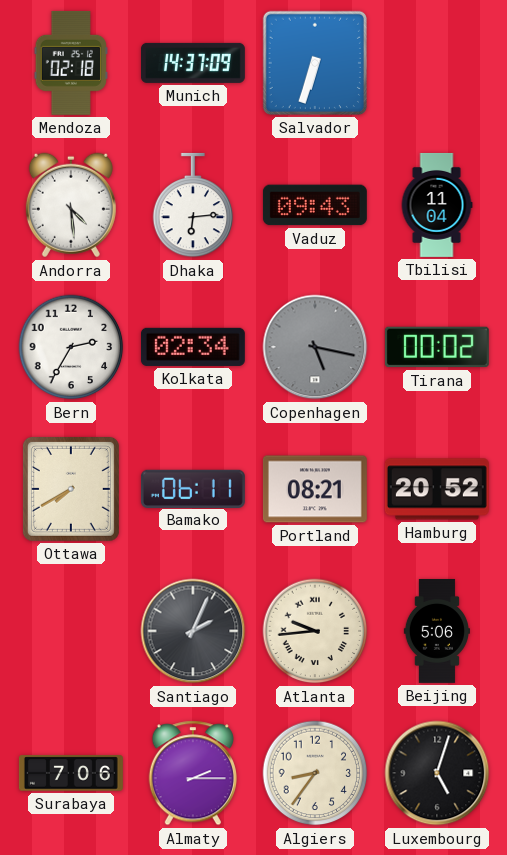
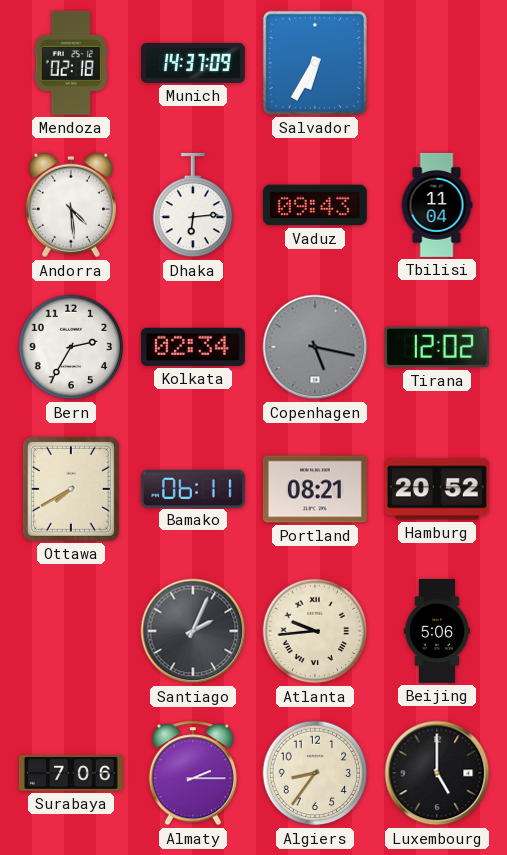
Salvador: 6:33 -> 6:35
Tirana: 00:02 -> 12:02
Luxembourg: 5:03 -> 5:00
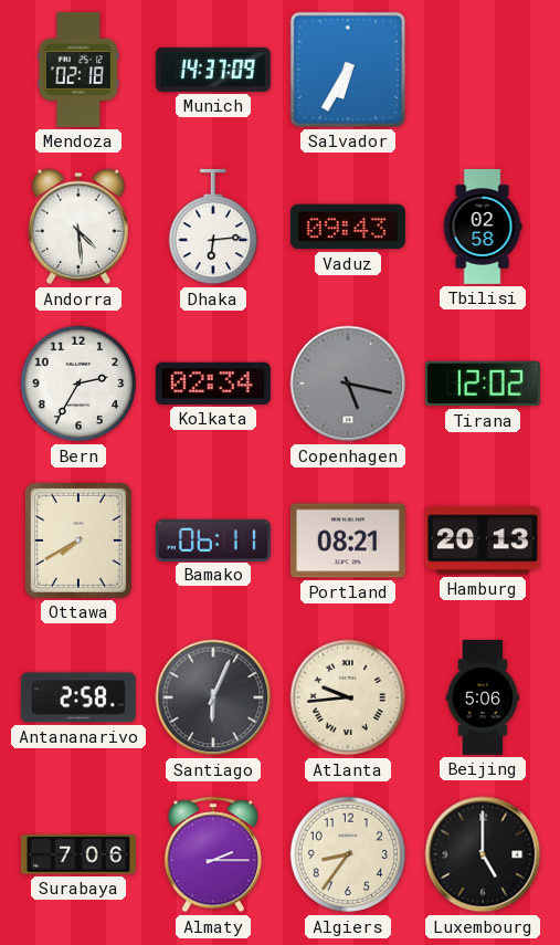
Tbilisi: 11:04 -> 02:58
Hamburg: 20:52 -> 20:13
Antananarivo: none -> 2:58
Santiago: 2:04 -> 6:04
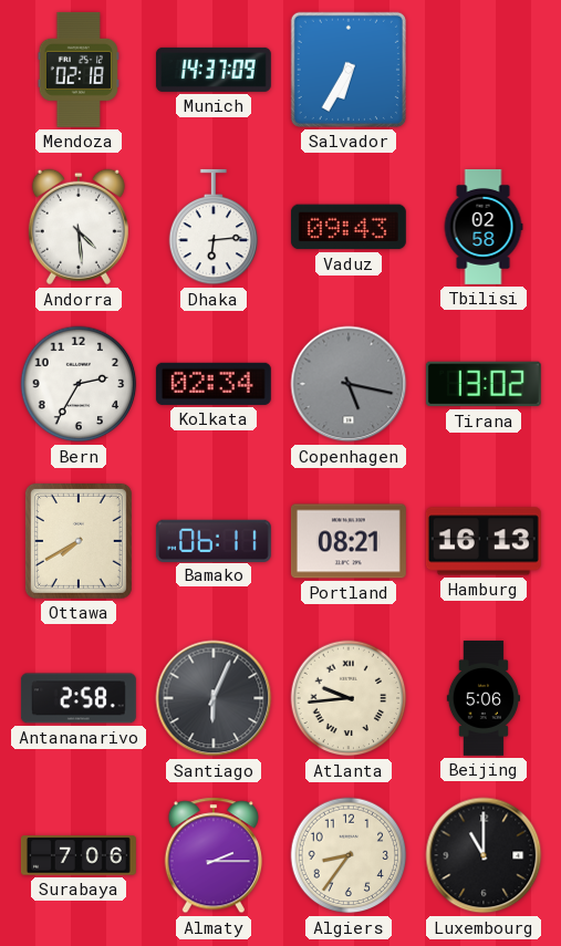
Tirana: 12:02 -> 13:02
Hamburg: 20:13 -> 16:13
Luxembourg: 5:00 -> 11:00
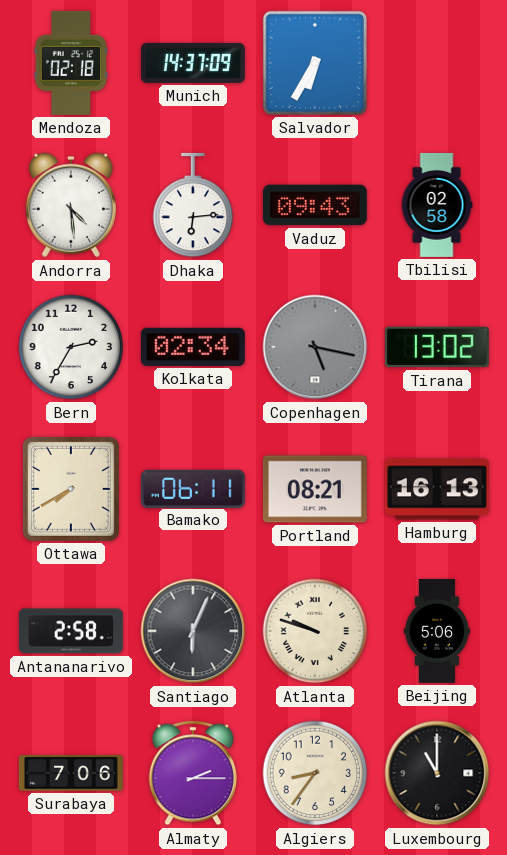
Atlanta: 9:44 -> 9:48
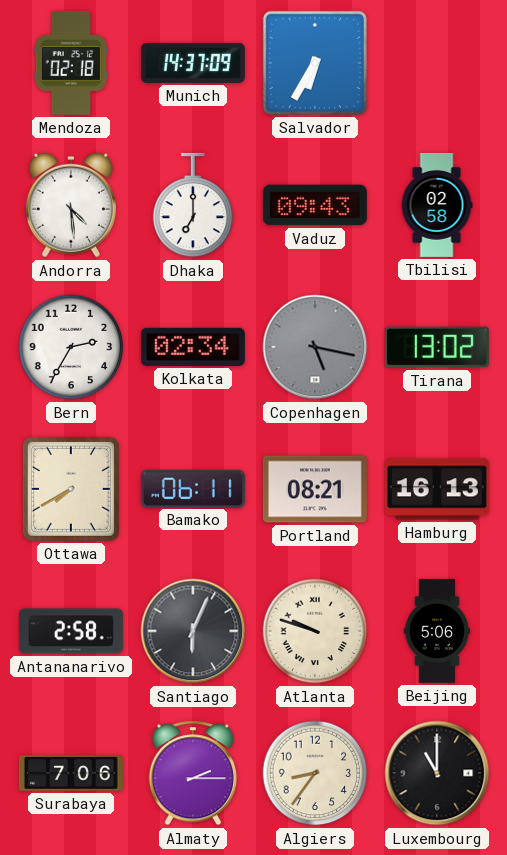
Dhaka: 6:14 -> 7:00
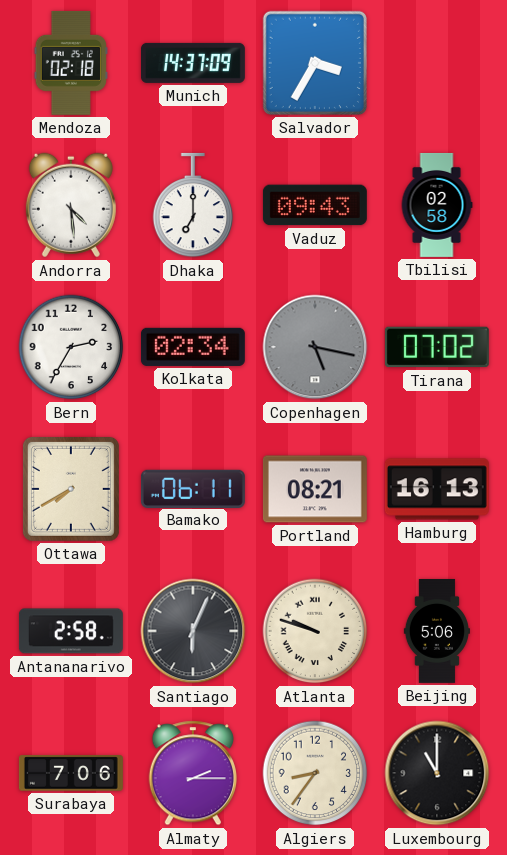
Salvador: 6:35 -> 3:35
Tirana: 13:02 -> 07:02
